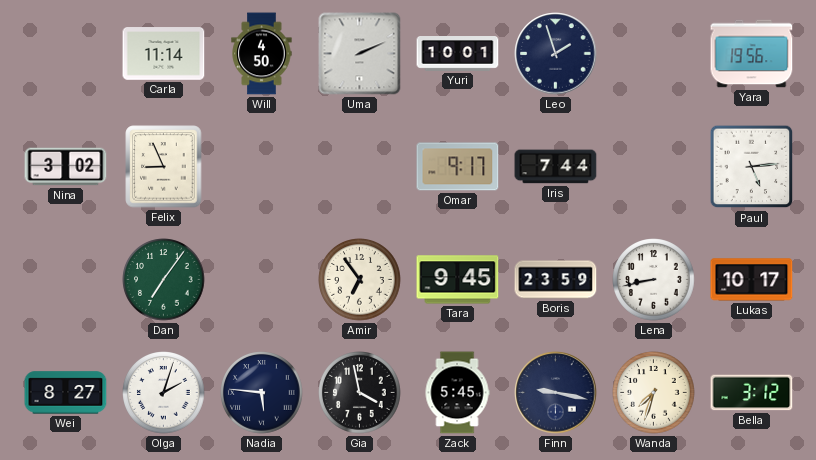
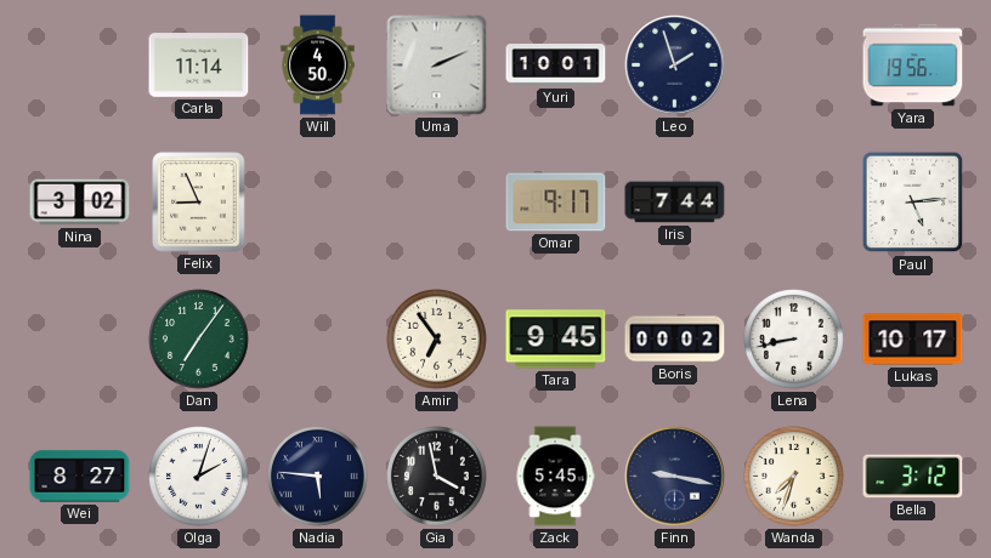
Boris: 23:59 -> 00:02
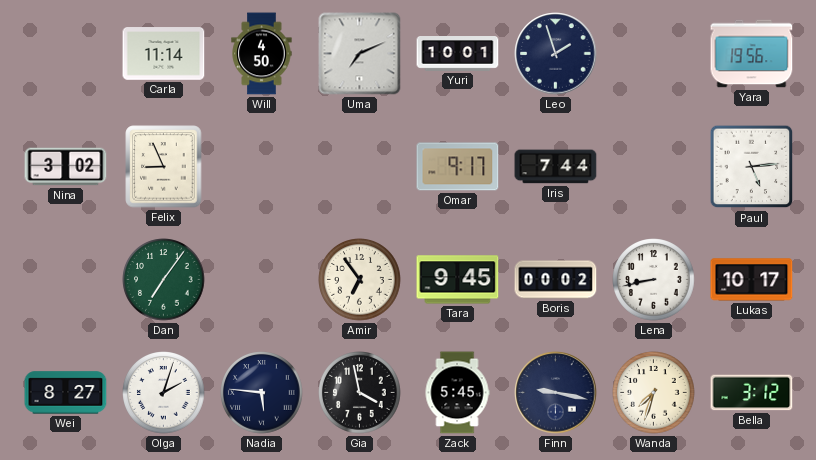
Uma: 2:11 -> 7:11
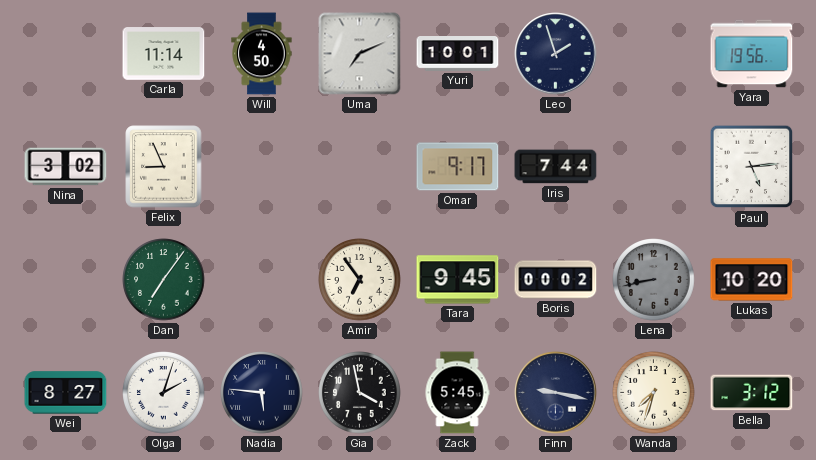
Lena dial: white -> grey
Lukas: 10:17 -> 10:20
